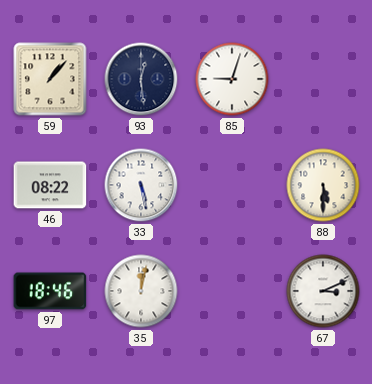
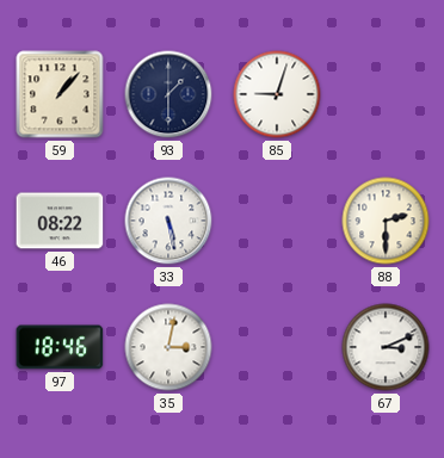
93: 12:29 -> 1:30
88: 5:30 -> 2:30
35: 12:02 -> 3:02
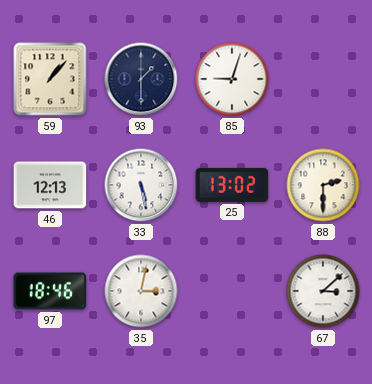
46: 08:22 -> 12:13
25: none -> 13:02
67: 3:11 -> 3:08
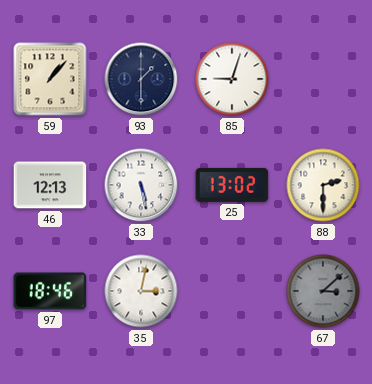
67 dial: white -> grey
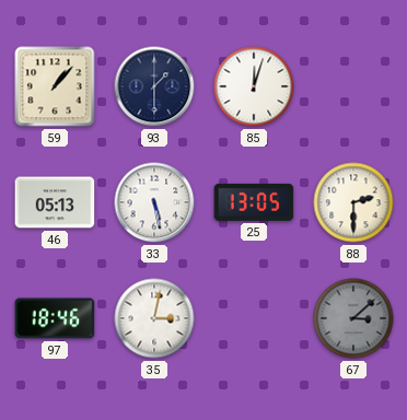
85: 9:03 -> 12:03
46: 12:13 -> 05:13
25: 13:02 -> 13:05
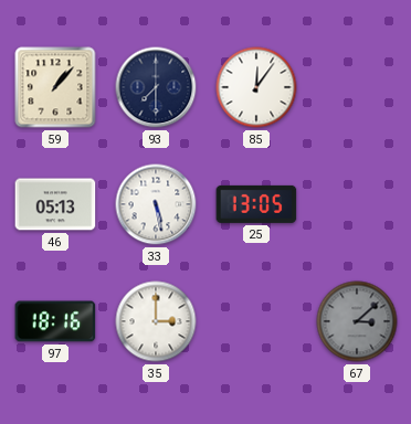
93: 1:30 -> 7:30
85: 12:03 -> 12:06
88: 2:30 -> none
97: 18:46 -> 18:16
35: 3:02 -> 3:00
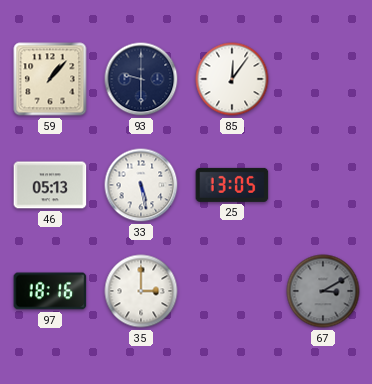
93: 7:30 -> 9:30
67: 3:08 -> 3:10
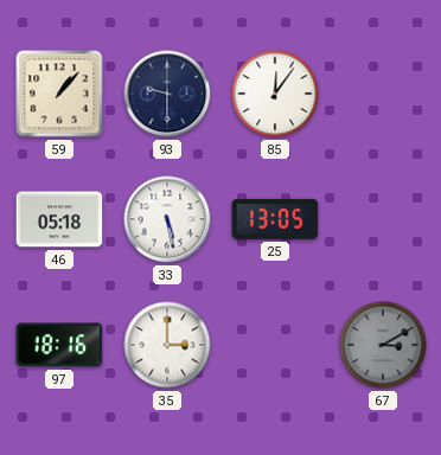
46: 05:13 -> 05:18
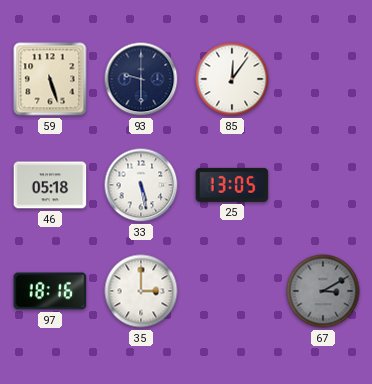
59: 1:07 -> 5:27
